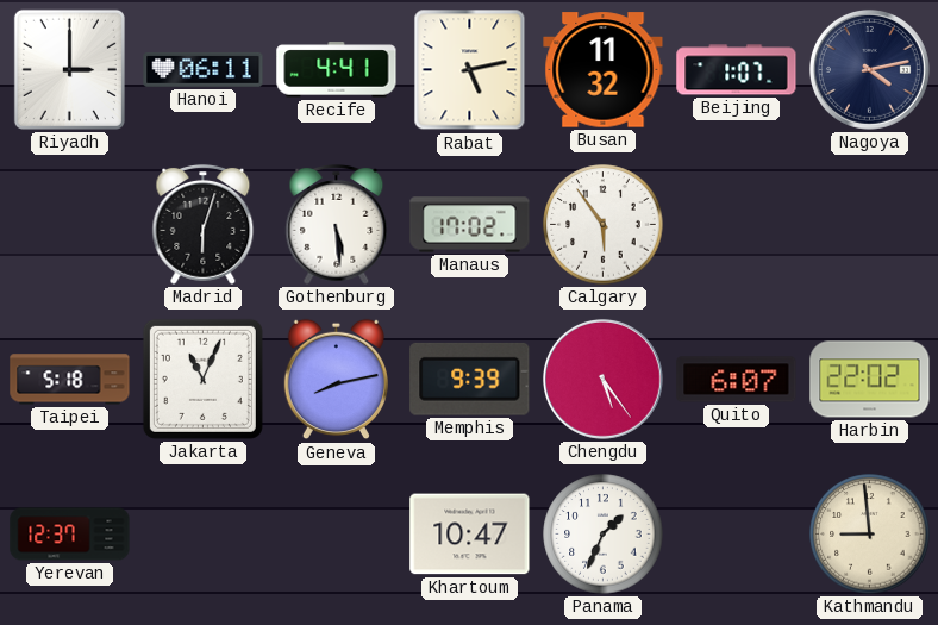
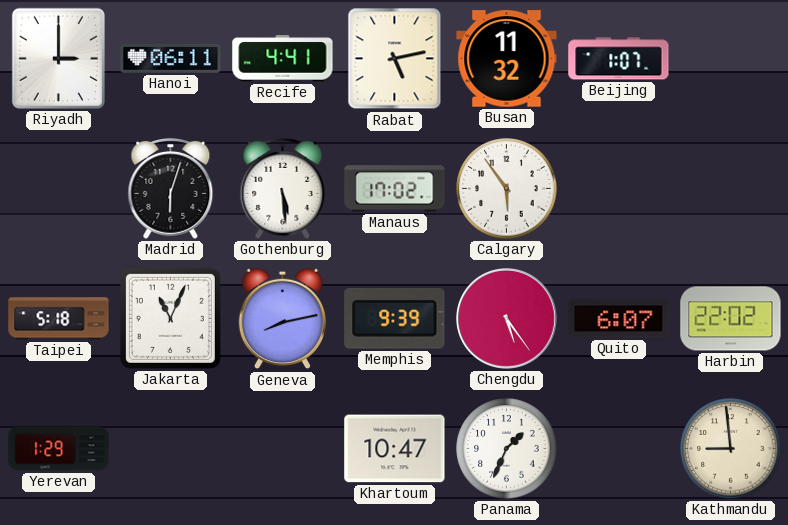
Nagoya: 4:13 -> none
Yerevan: 12:37 -> 1:29
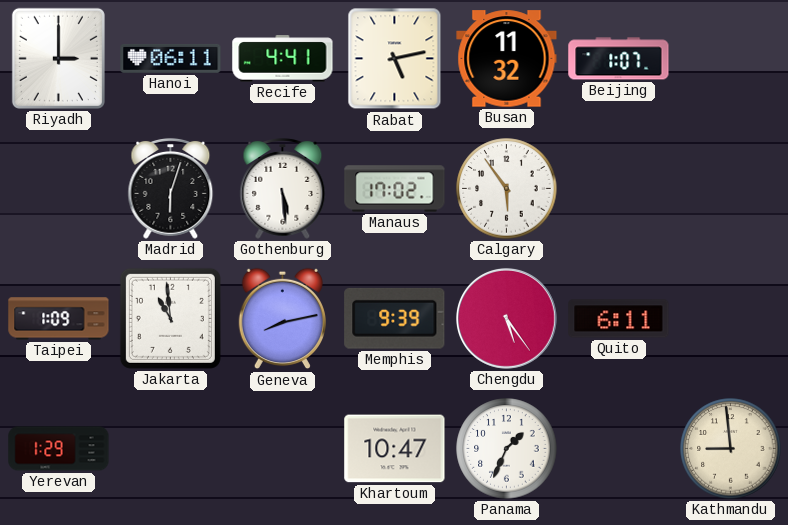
Taipei: 5:18 -> 1:09
Jakarta: 11:04 -> 10:59
Quito: 6:07 -> 6:11
Harbin: 22:02 -> none
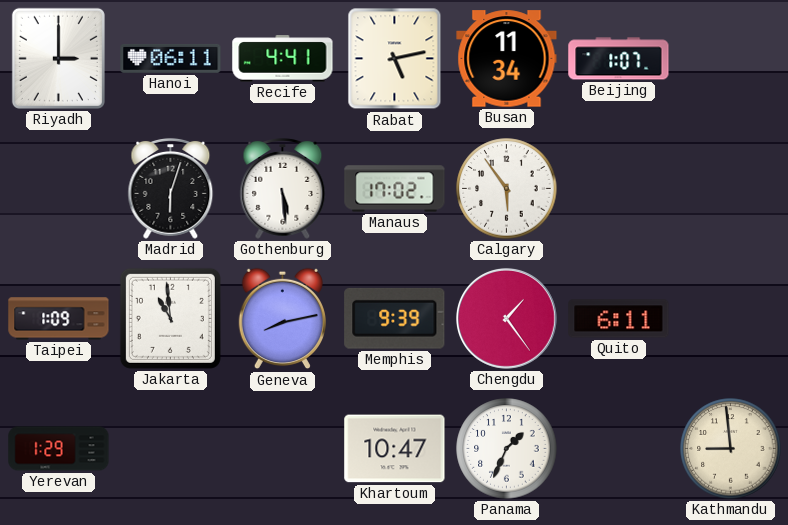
Busan: 11:32 -> 11:34
Chengdu: 5:24 -> 1:24
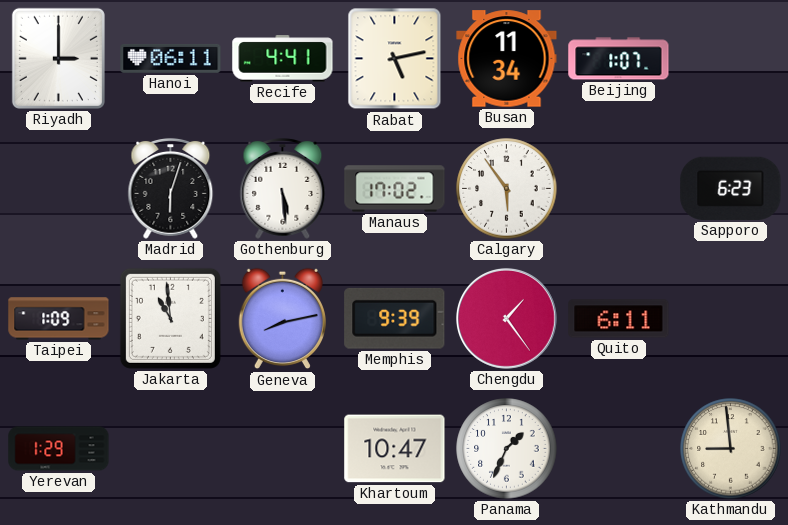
Sapporo: none -> 6:23
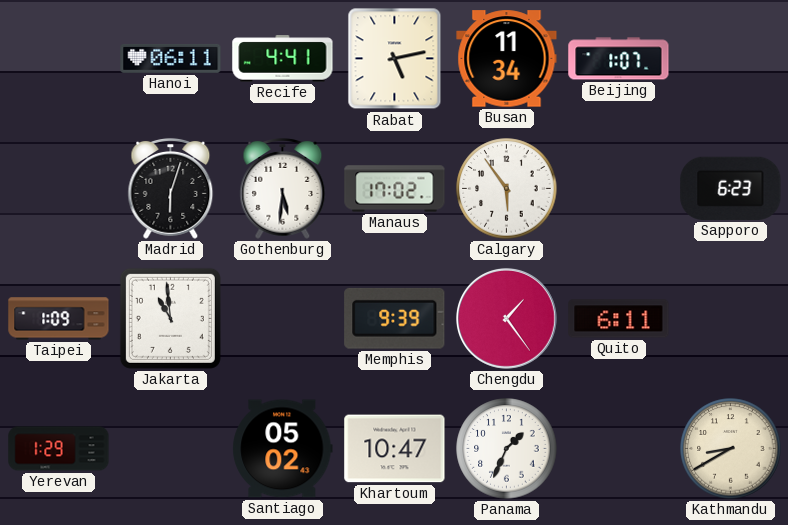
Riyadh: 3:00 -> none
Gothenburg: 5:29 -> 5:31
Geneva: 8:13 -> none
Santiago: none -> 05:02
Kathmandu: 8:59 -> 8:40
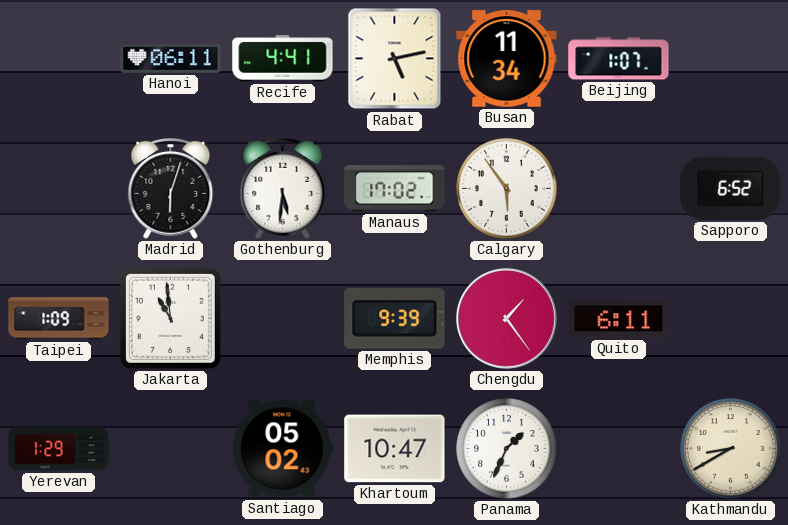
Sapporo: 6:23 -> 6:52
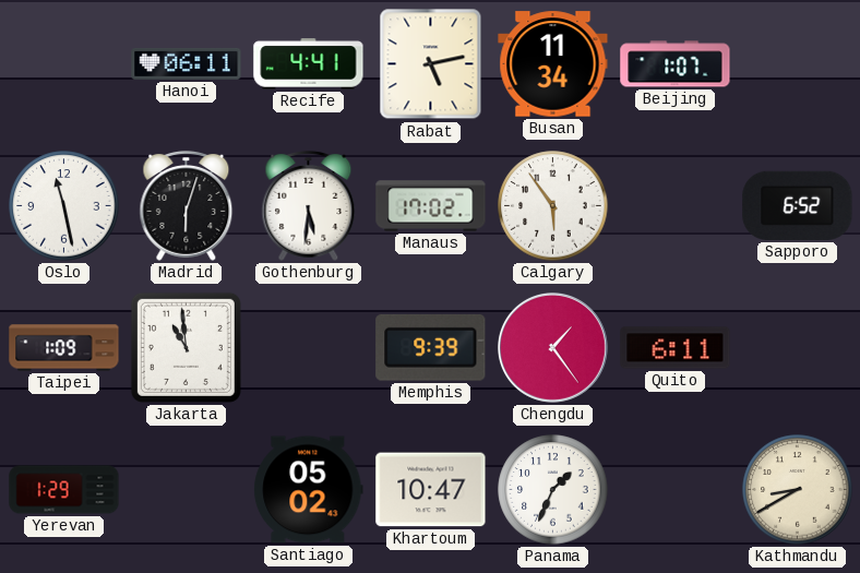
Oslo: none -> 11:28
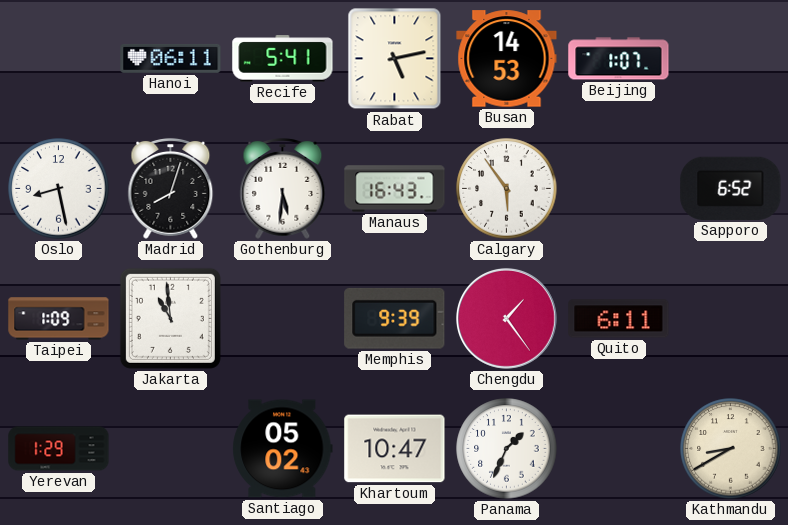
Recife: 4:41 -> 5:41
Busan: 11:34 -> 14:53
Oslo: 11:28 -> 8:28
Madrid: 6:03 -> 8:03
Manaus: 17:02 -> 16:43
